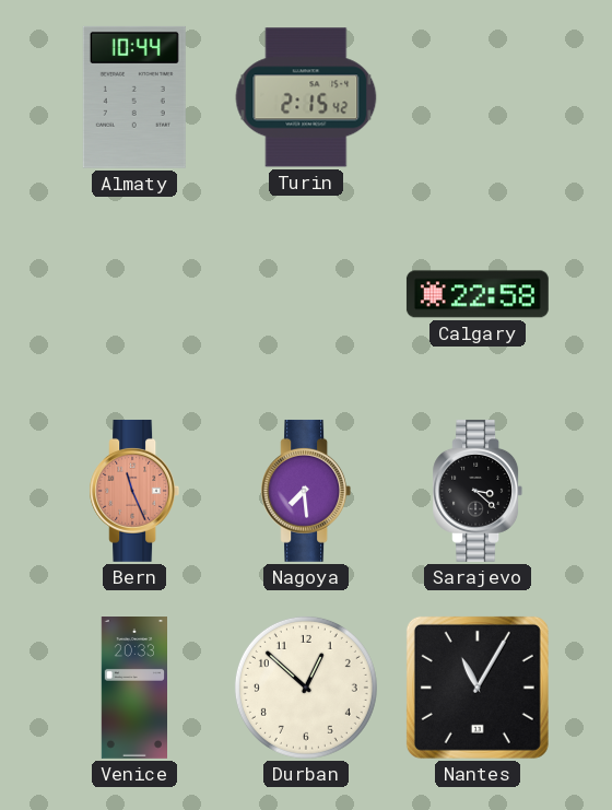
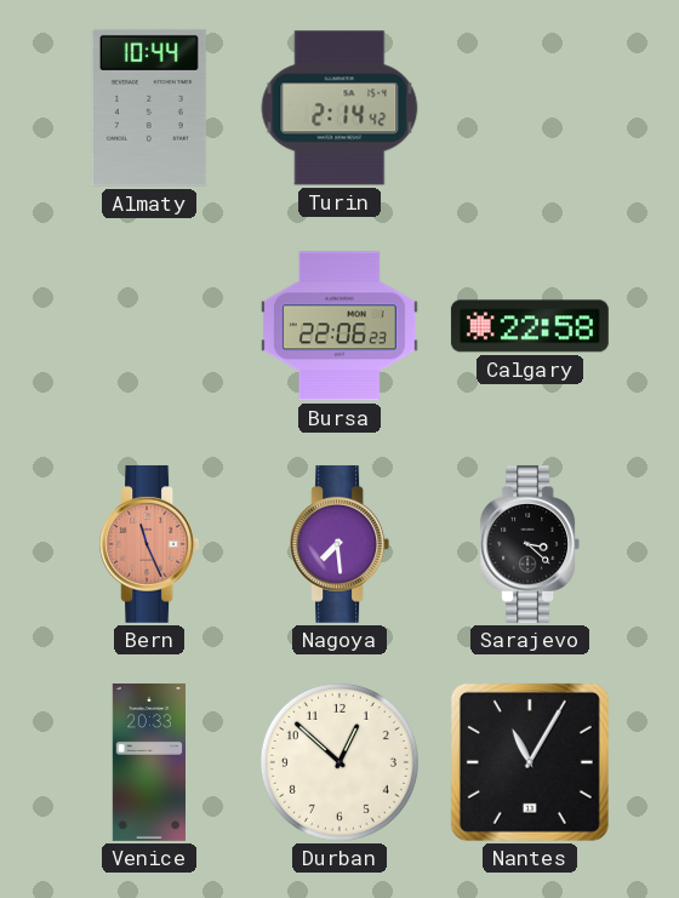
Turin: 2:15 -> 2:14
Bursa: none -> 22:06
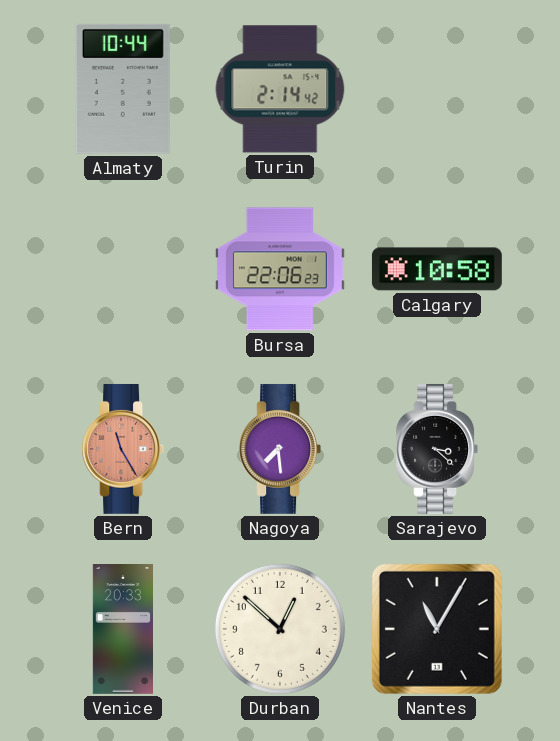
Calgary: 22:58 -> 10:58
Bern: 11:26 -> 11:25
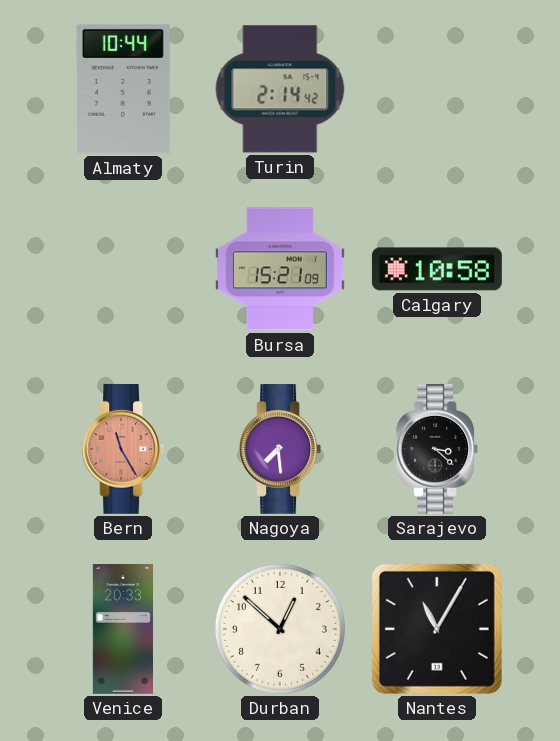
Bursa: 22:06 -> 15:21
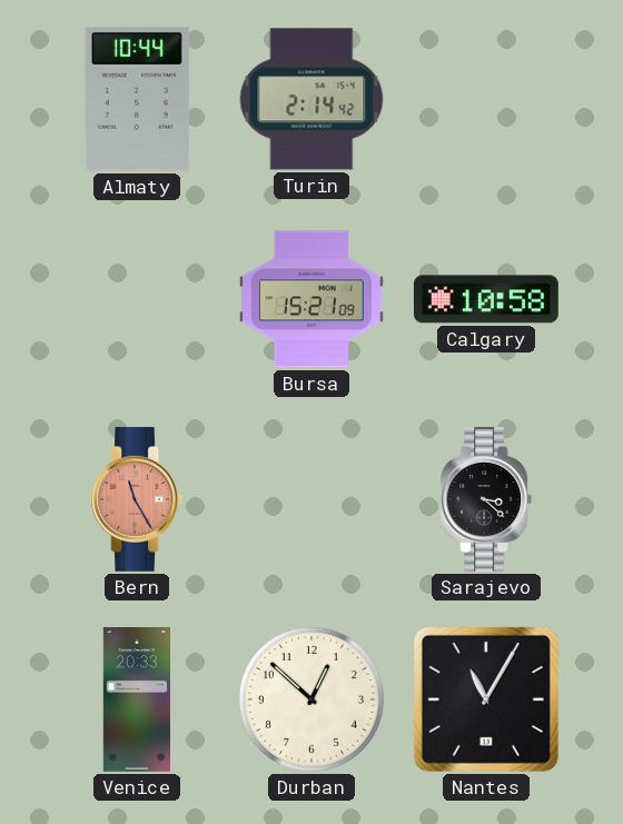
Nagoya: 7:29 -> none
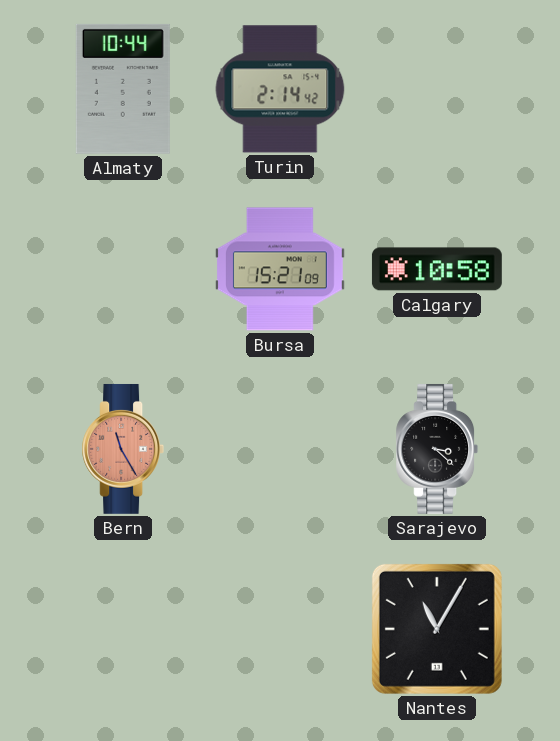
Venice: 20:33 -> none
Durban: 12:52 -> none
